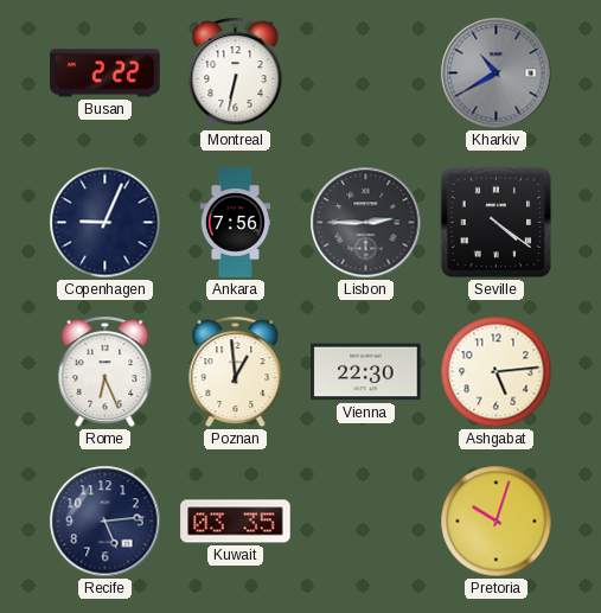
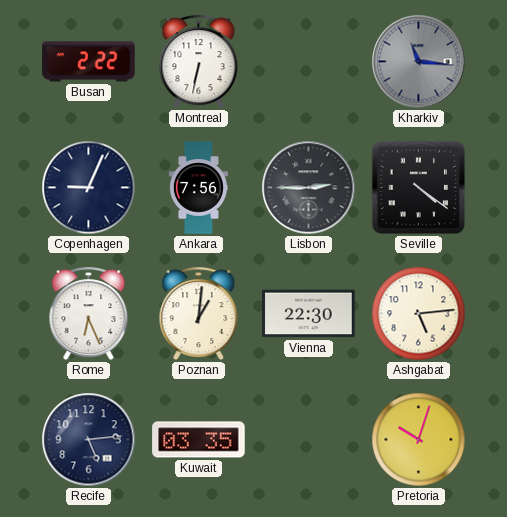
Kharkiv: 10:40 -> 11:16
Poznan: 12:59 -> 1:01
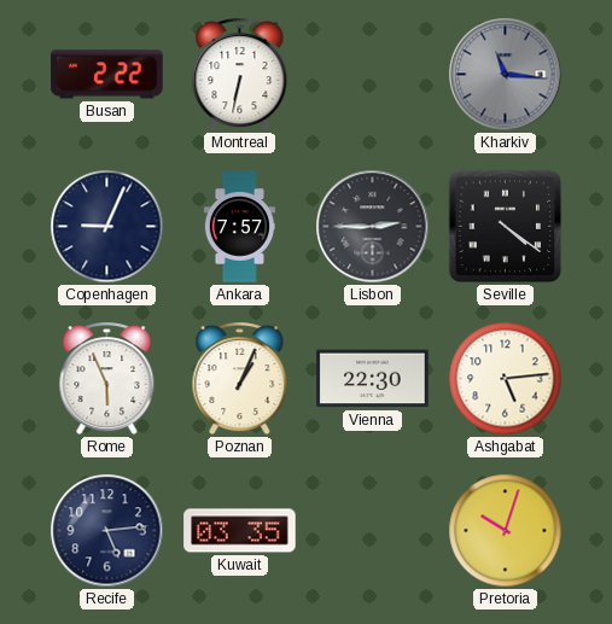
Ankara: 7:56 -> 7:57
Rome: 6:26 -> 5:56
Poznan: 1:01 -> 1:04
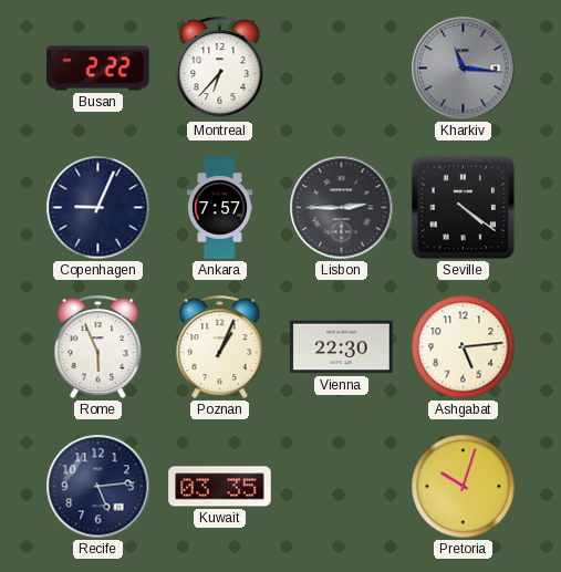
Montreal: 6:32 -> 6:37
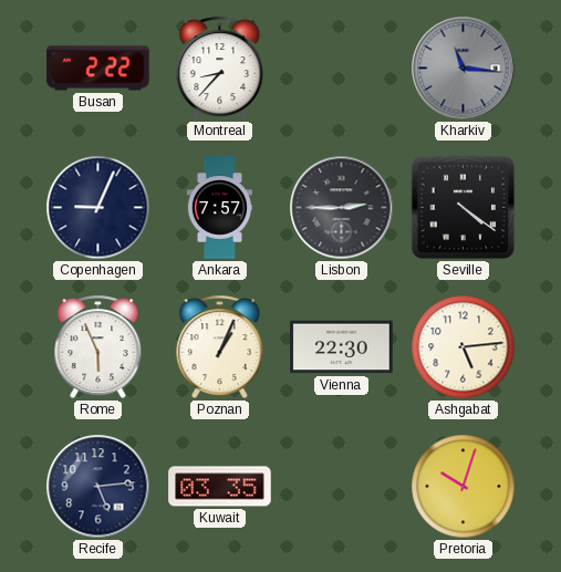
Montreal: 6:37 -> 8:37
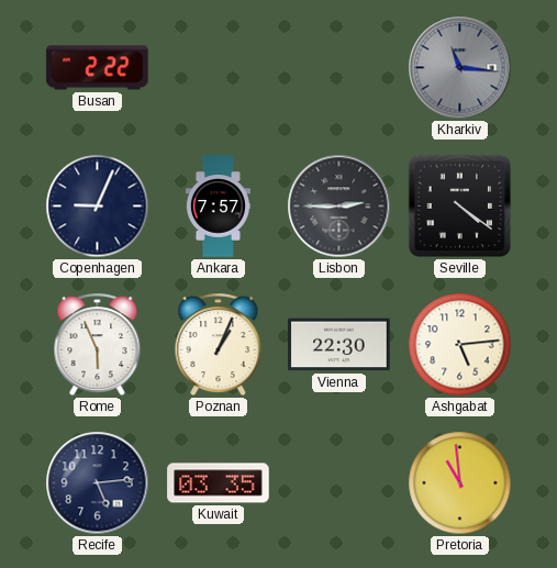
Montreal: 8:37 -> none
Pretoria: 10:03 -> 10:59
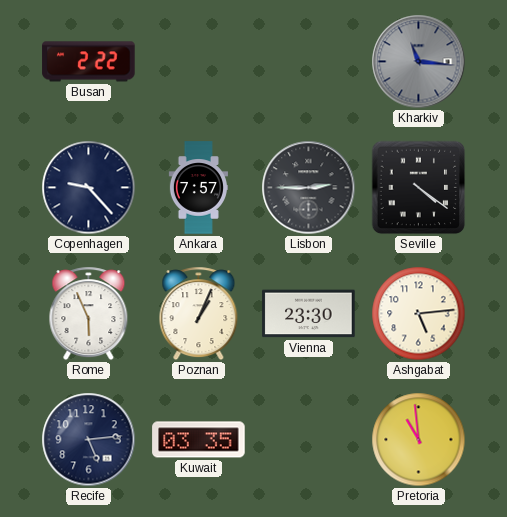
Copenhagen: 9:04 -> 9:23
Vienna: 22:30 -> 23:30
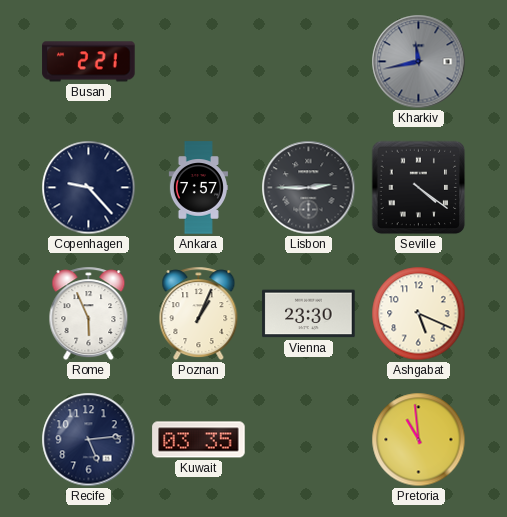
Busan: 2:22 -> 2:21
Kharkiv: 11:16 -> 11:43
Ashgabat: 5:14 -> 5:19
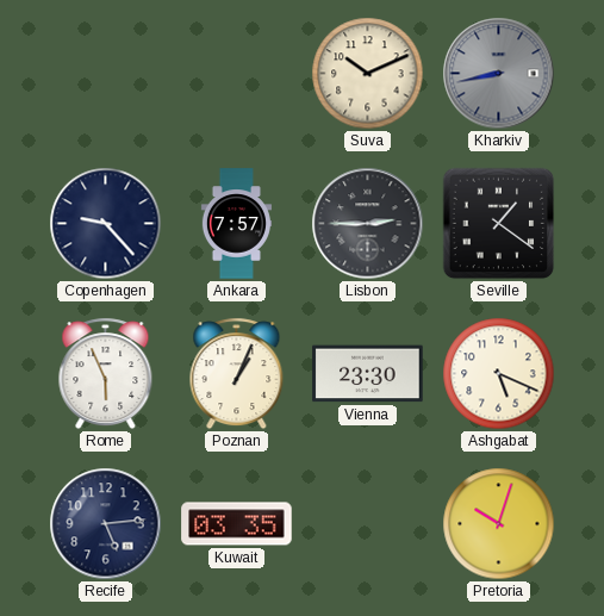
Busan: 2:21 -> none
Suva: none -> 10:11
Kharkiv: 11:43 -> 8:43
Seville: 4:21 -> 1:21
Pretoria: 10:59 -> 10:03
